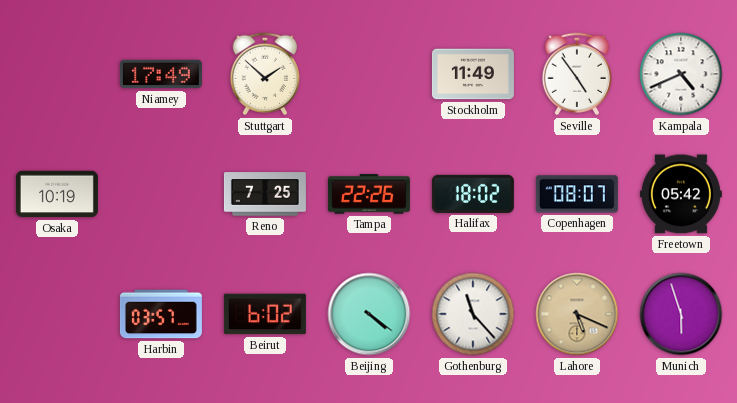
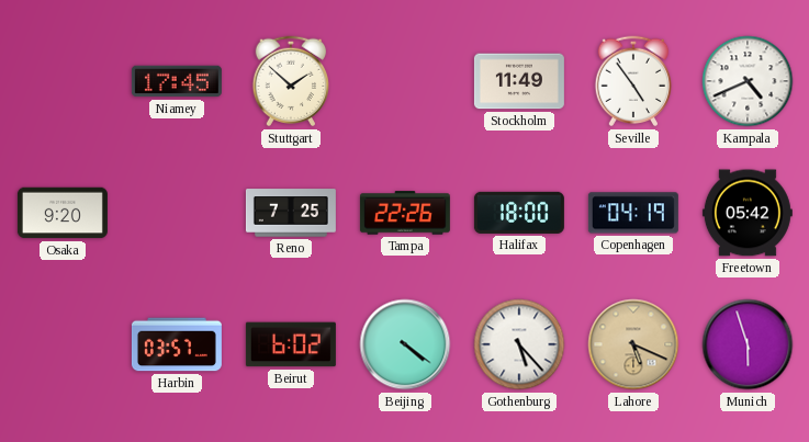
Niamey: 17:49 -> 17:45
Osaka: 10:19 -> 9:20
Halifax: 18:02 -> 18:00
Copenhagen: 08:07 -> 04:19
Gothenburg: 11:23 -> 5:23
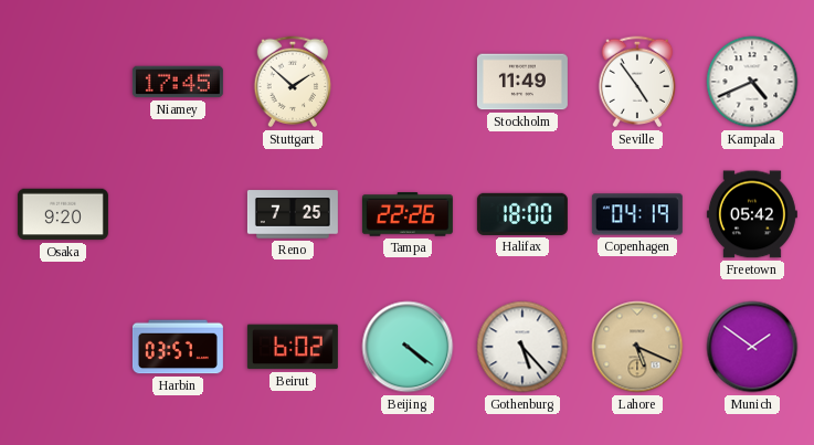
Munich: 5:57 -> 1:51
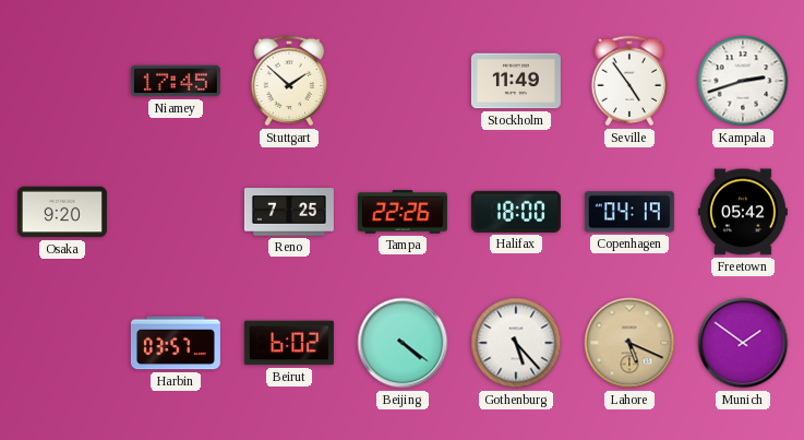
Kampala: 4:41 -> 2:42
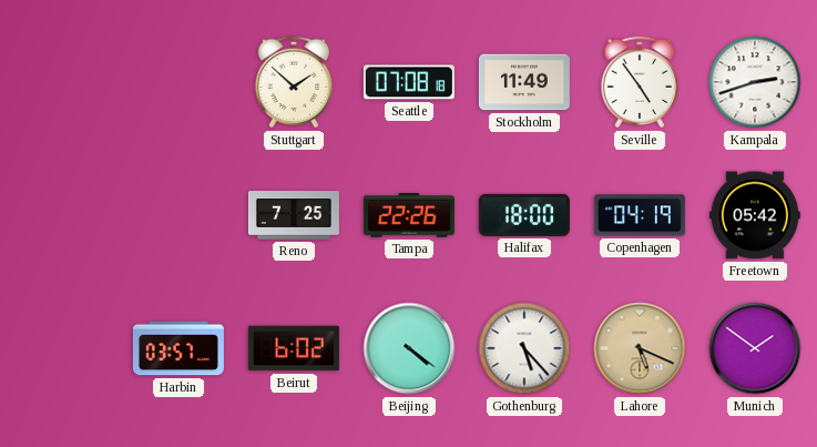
Niamey: 17:45 -> none
Seattle: none -> 07:08
Osaka: 9:20 -> none
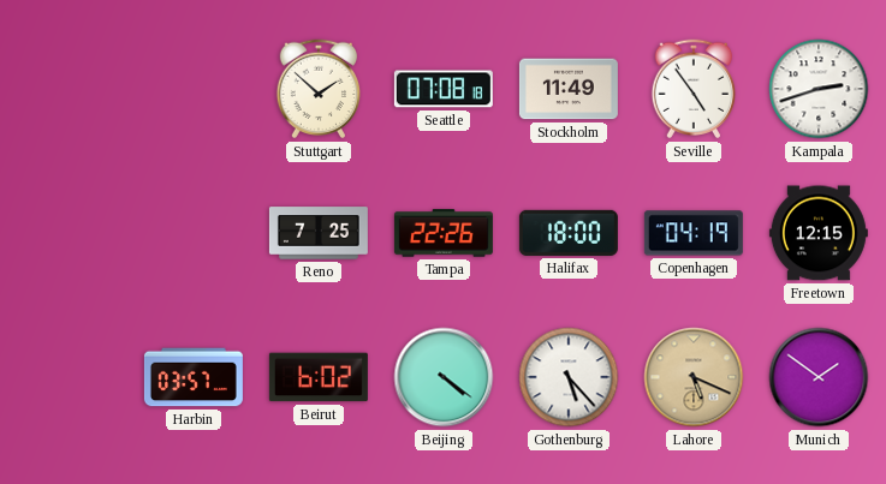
Freetown: 05:42 -> 12:15
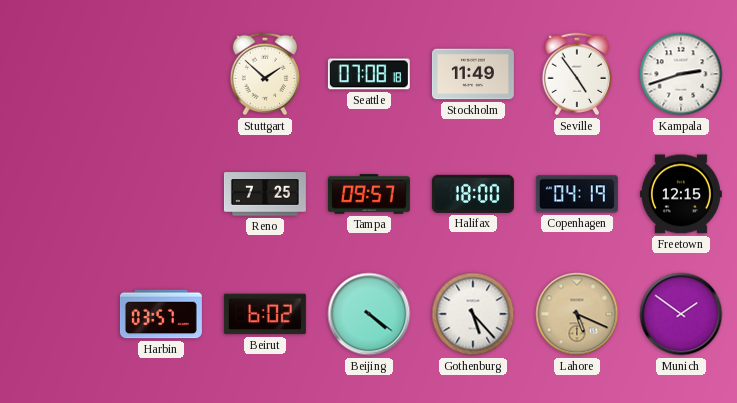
Tampa: 22:26 -> 09:57
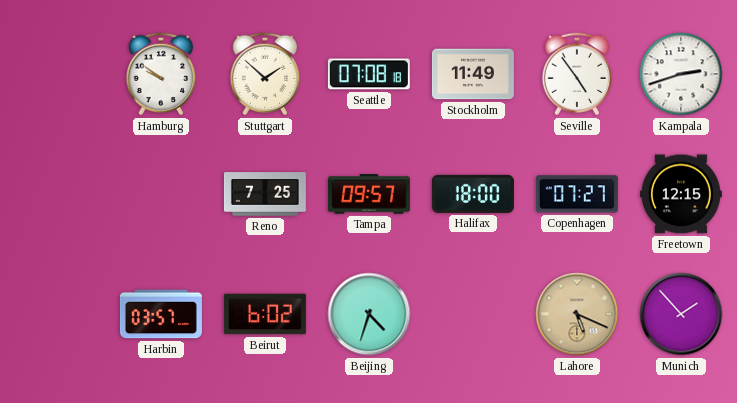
Hamburg: none -> 9:51
Copenhagen: 04:19 -> 07:27
Beijing: 4:21 -> 4:33
Gothenburg: 5:23 -> none
Munich: 1:51 -> 1:53
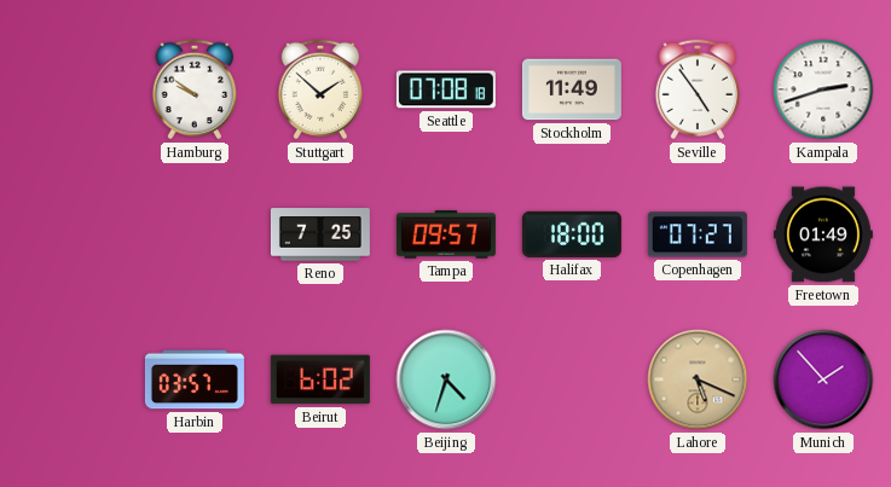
Freetown: 12:15 -> 01:49
